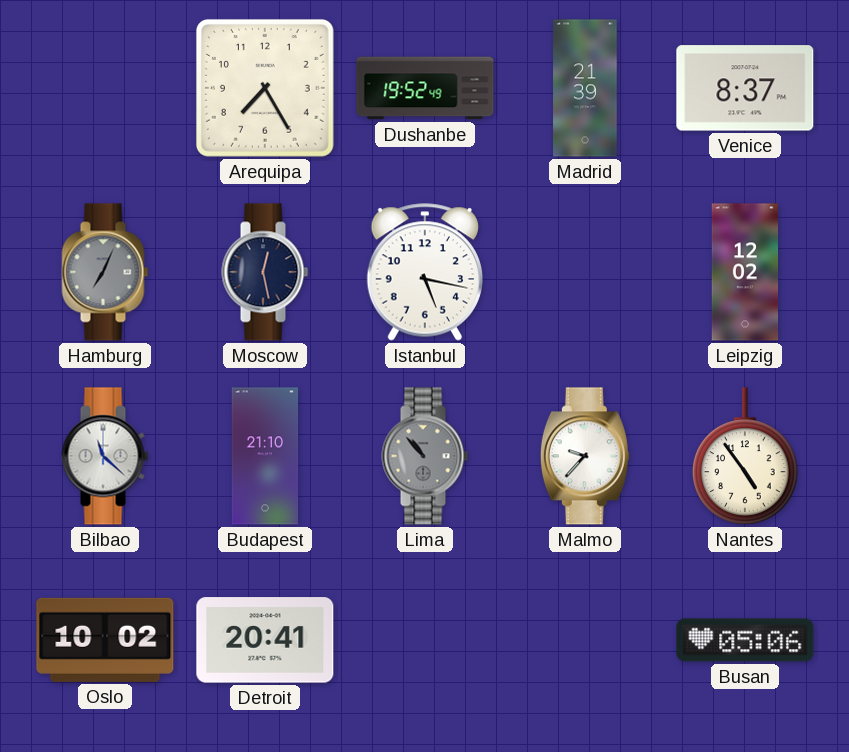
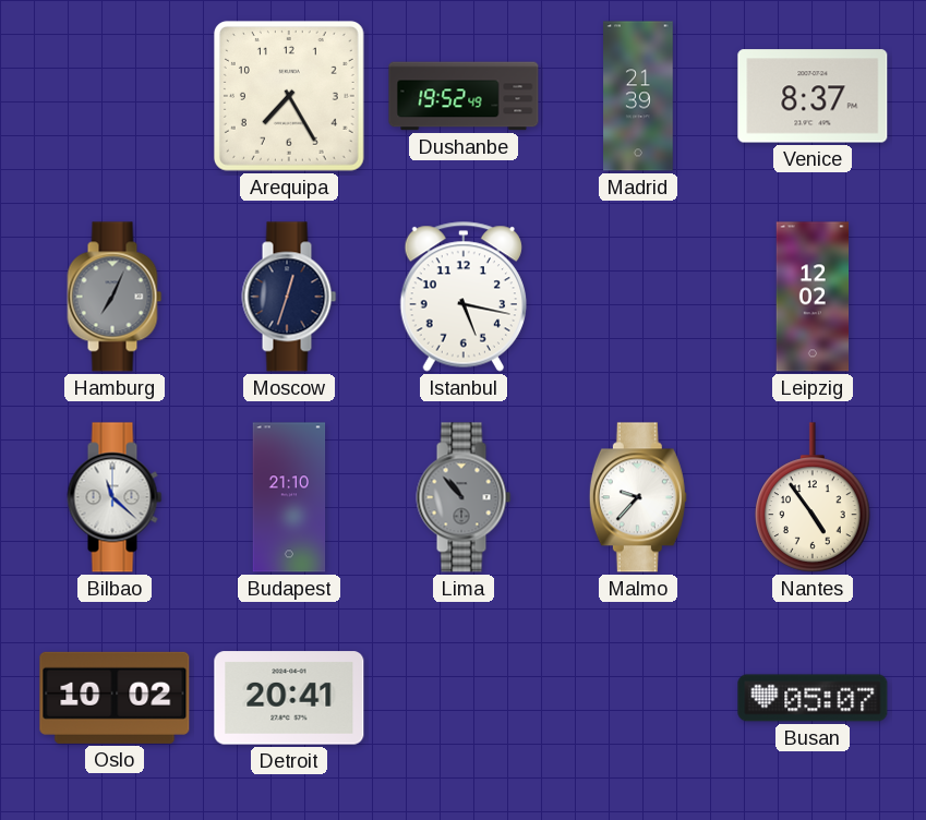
Moscow: 12:28 -> 12:33
Busan: 05:06 -> 05:07
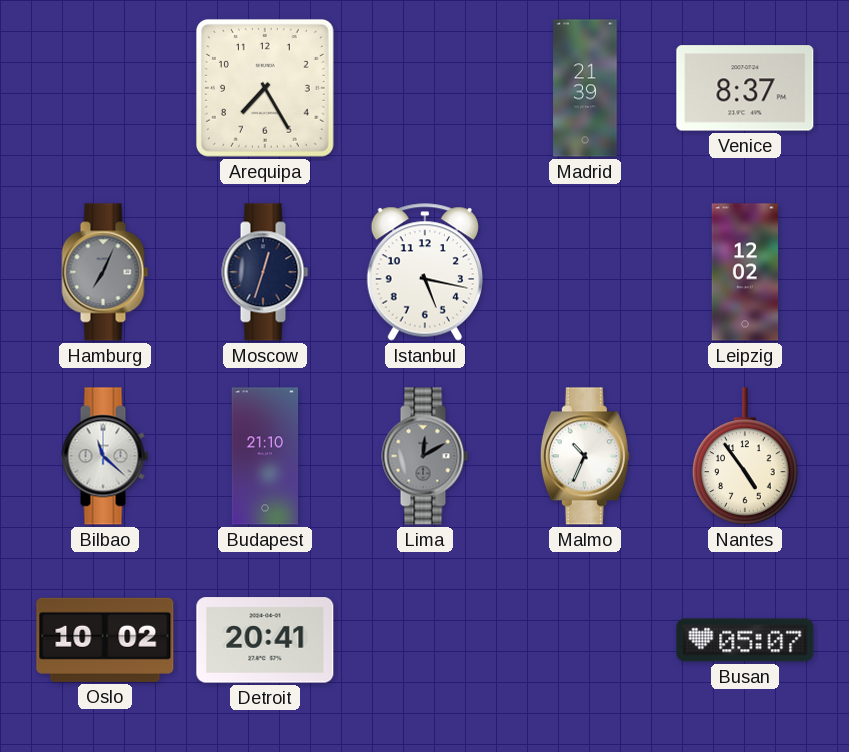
Dushanbe: 19:52 -> none
Lima: 10:53 -> 12:10
Malmo: 9:37 -> 10:34
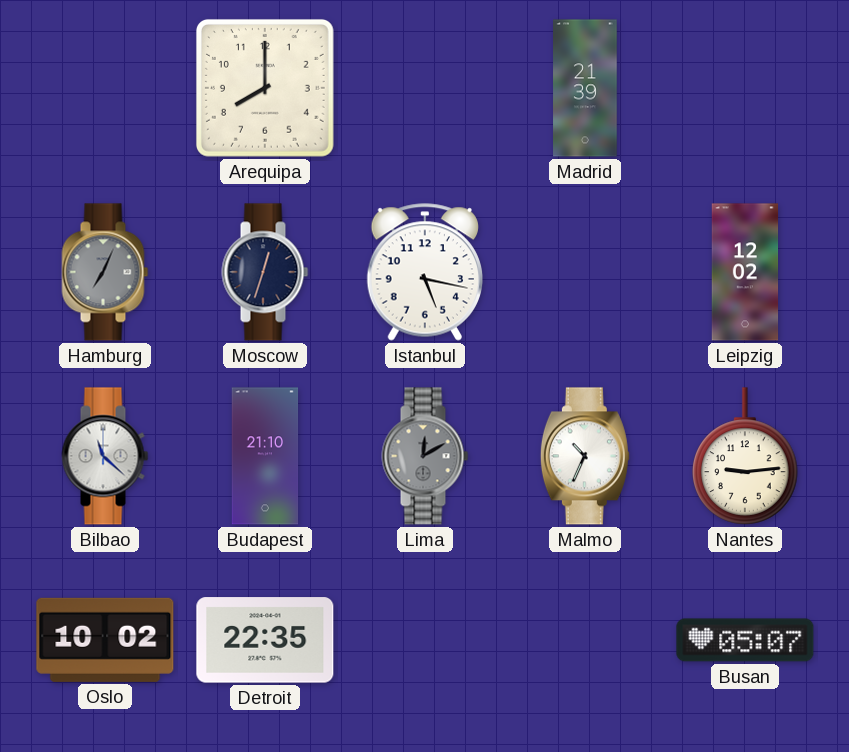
Arequipa: 7:25 -> 8:00
Venice: 8:37 -> none
Nantes: 4:54 -> 9:14
Detroit: 20:41 -> 22:35
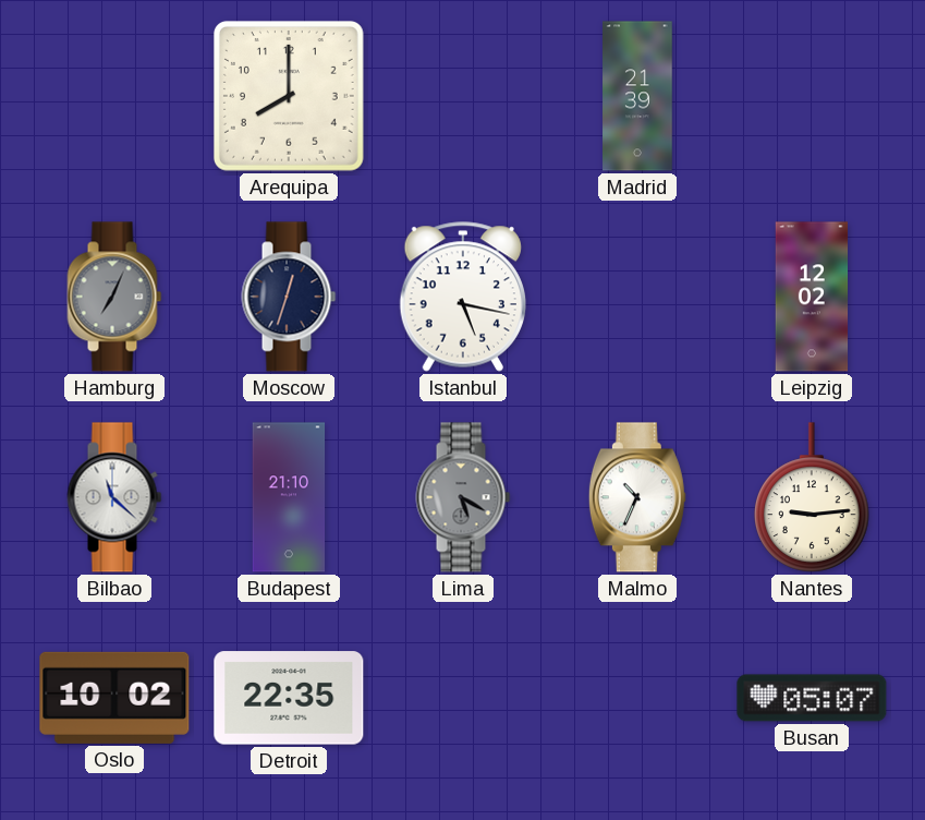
Lima: 12:10 -> 5:20
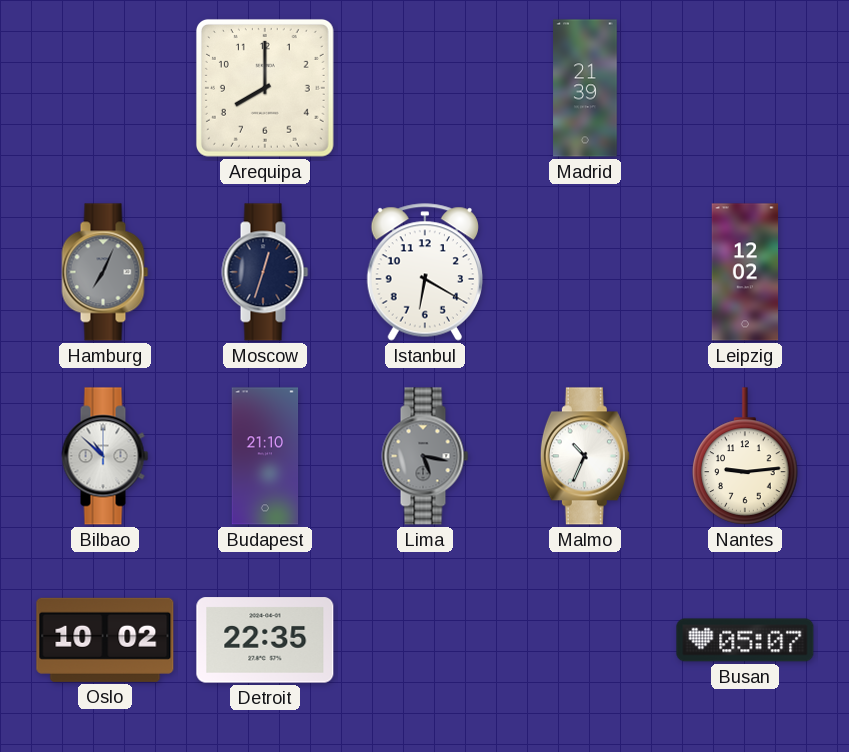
Istanbul: 5:17 -> 6:20
Bilbao: 11:22 -> 10:52
Lima: 5:20 -> 5:17
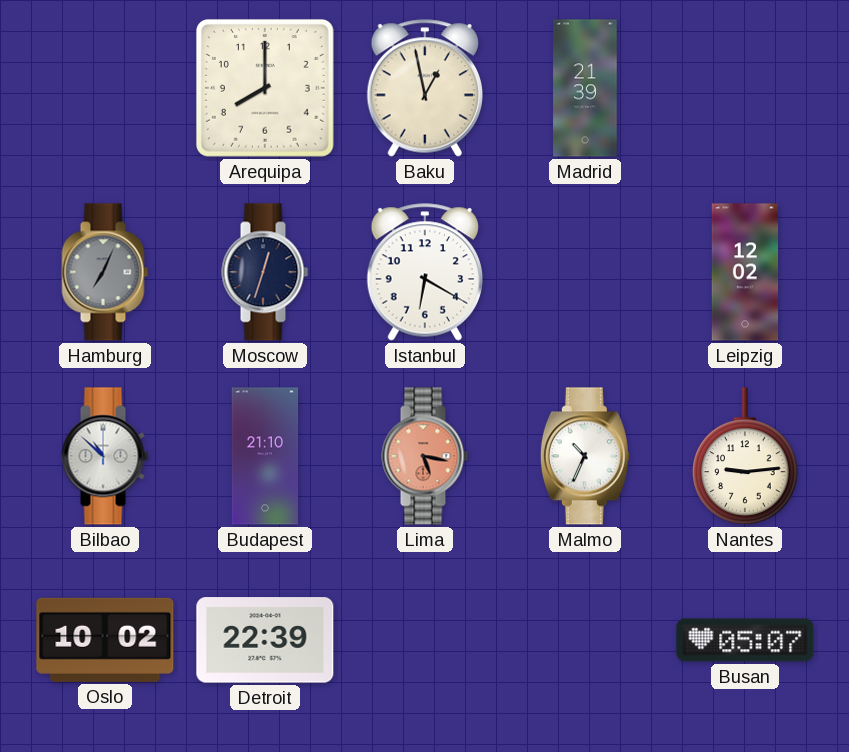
Baku: none -> 12:58
Lima dial: grey -> salmon
Detroit: 22:35 -> 22:39
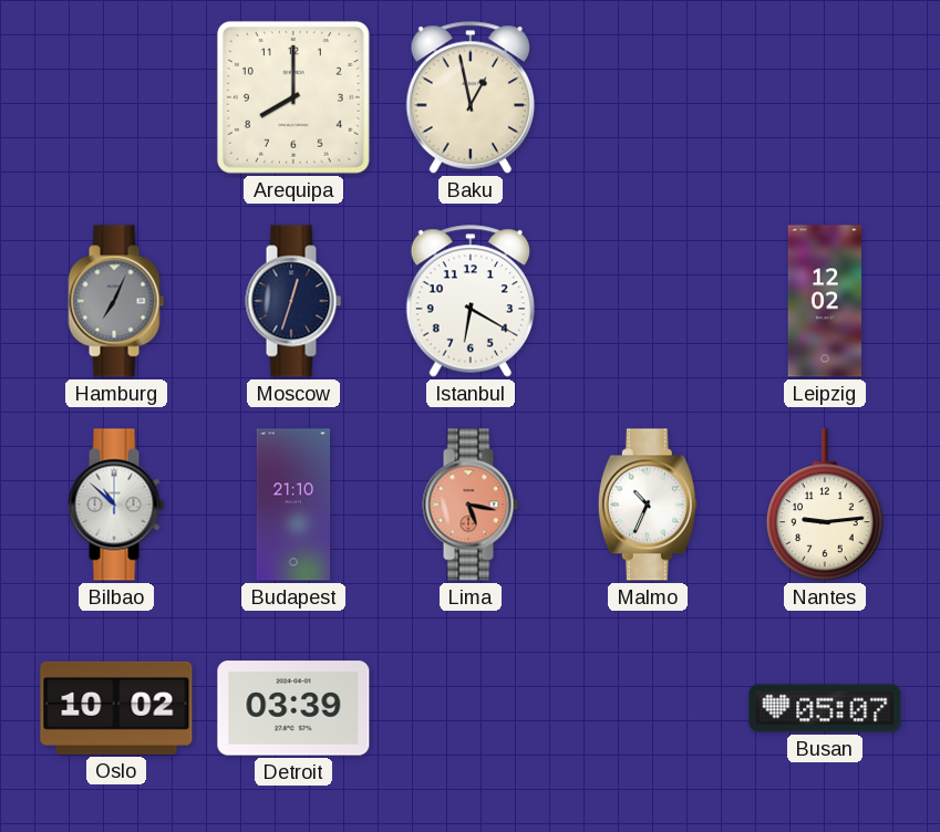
Madrid: 21:39 -> none
Detroit: 22:39 -> 03:39
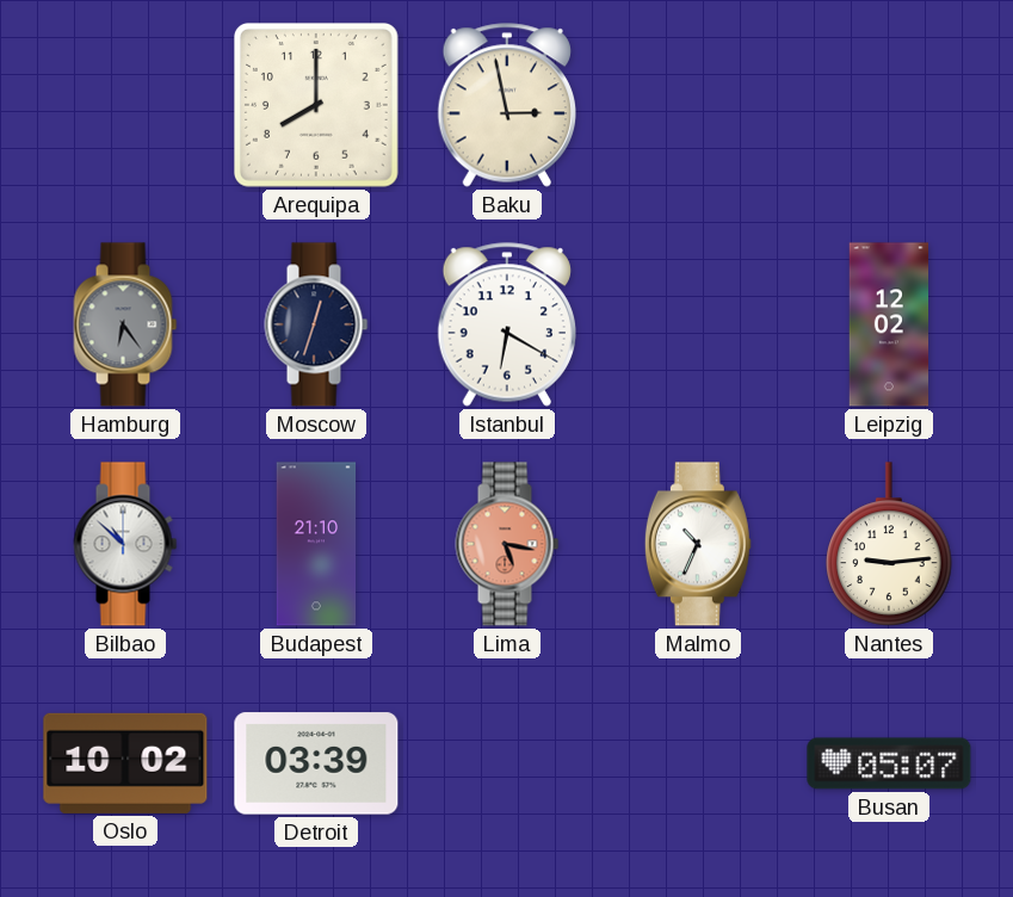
Baku: 12:58 -> 2:58
Hamburg: 7:04 -> 6:24
